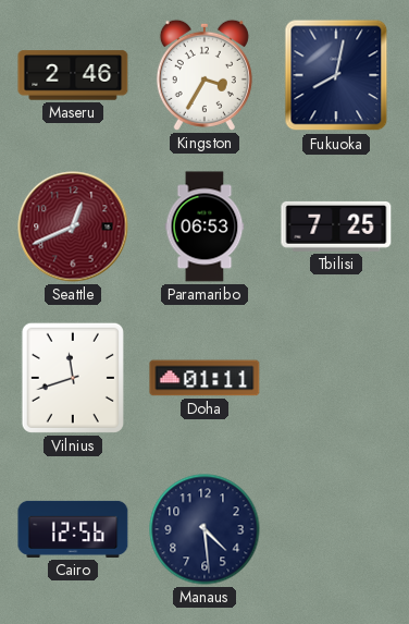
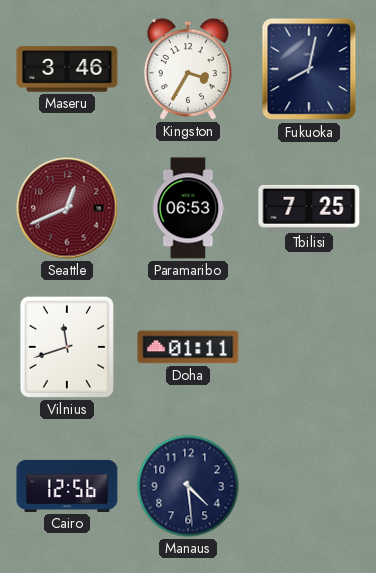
Maseru: 2:46 -> 3:46
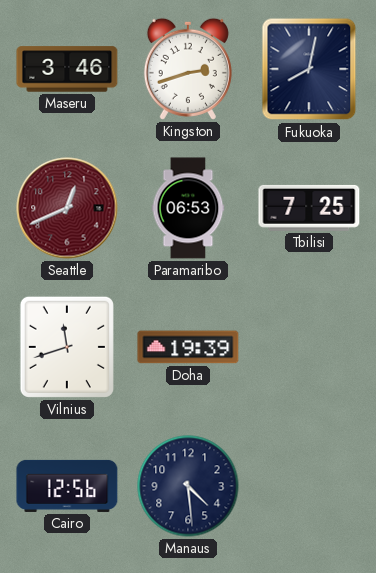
Kingston: 3:35 -> 2:42
Doha: 01:11 -> 19:39
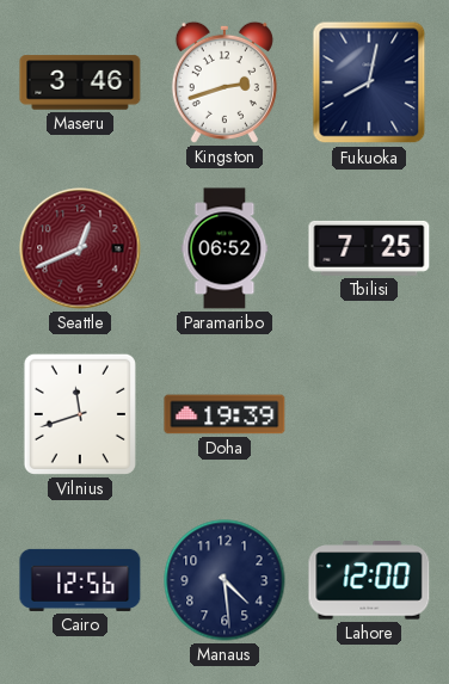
Paramaribo: 06:53 -> 06:52
Lahore: none -> 12:00
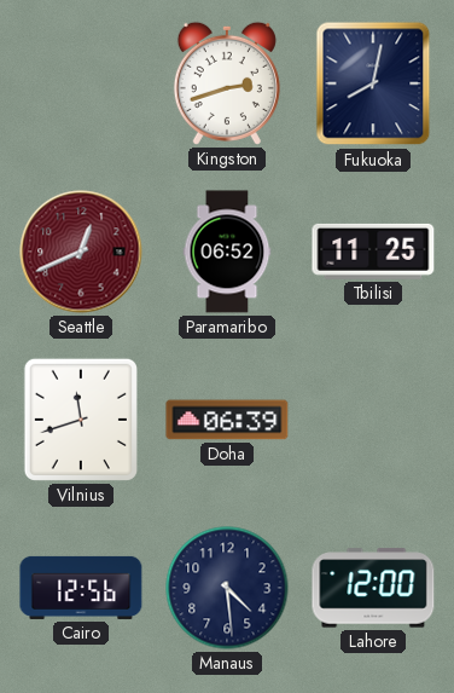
Maseru: 3:46 -> none
Tbilisi: 7:25 -> 11:25
Doha: 19:39 -> 06:39
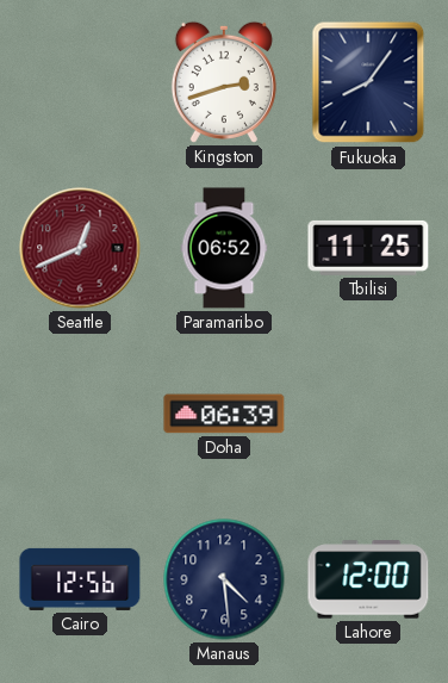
Fukuoka: 8:02 -> 8:06
Vilnius: 11:42 -> none
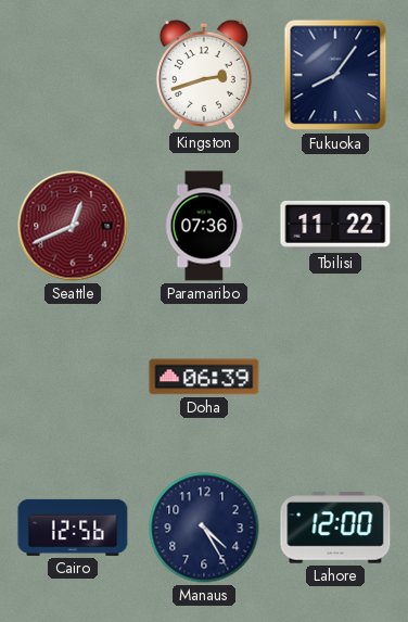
Paramaribo: 06:52 -> 07:36
Tbilisi: 11:25 -> 11:22
Manaus: 4:29 -> 4:25
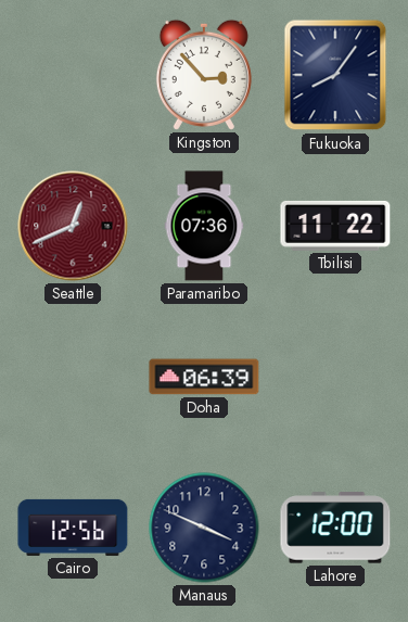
Kingston: 2:42 -> 2:53
Manaus: 4:25 -> 3:49
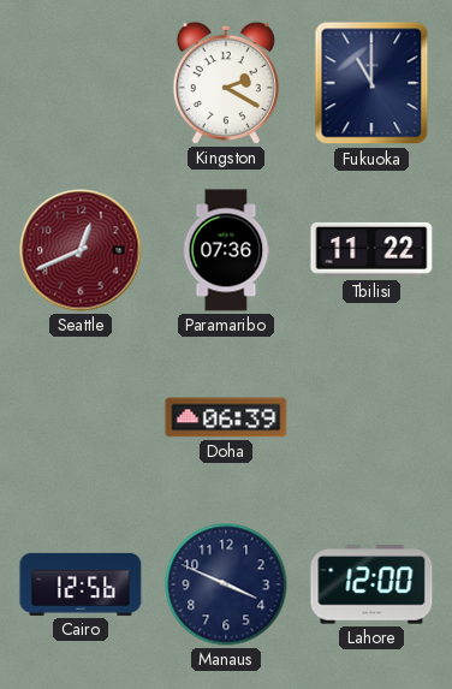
Kingston: 2:53 -> 2:20
Fukuoka: 8:06 -> 11:00
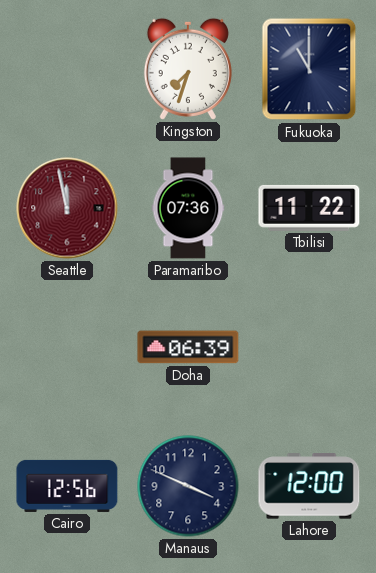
Kingston: 2:20 -> 7:33
Seattle: 12:41 -> 11:58
